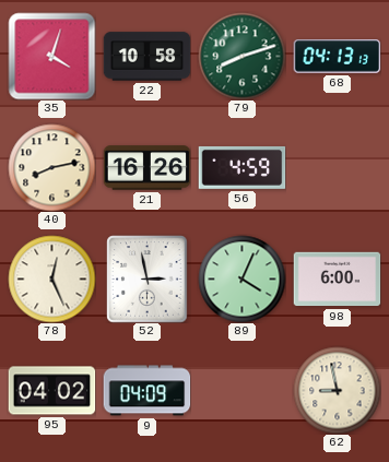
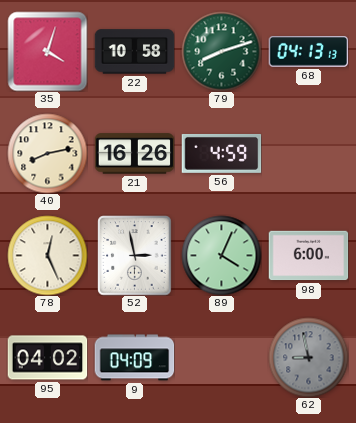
62 dial: cream -> grey
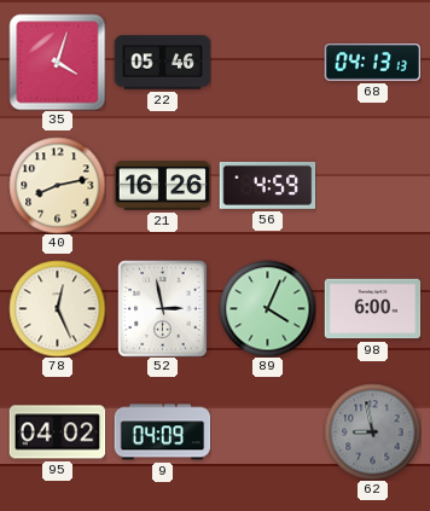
22: 10:58 -> 05:46
79: 8:12 -> none
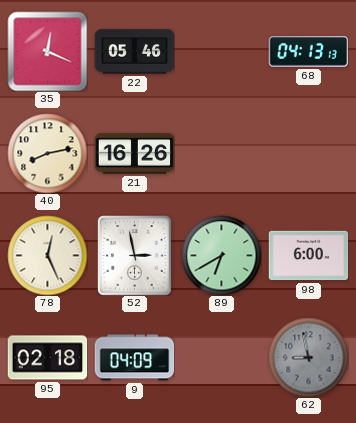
35: 4:03 -> 12:19
56: 4:59 -> none
89: 4:04 -> 6:40
95: 04:02 -> 02:18
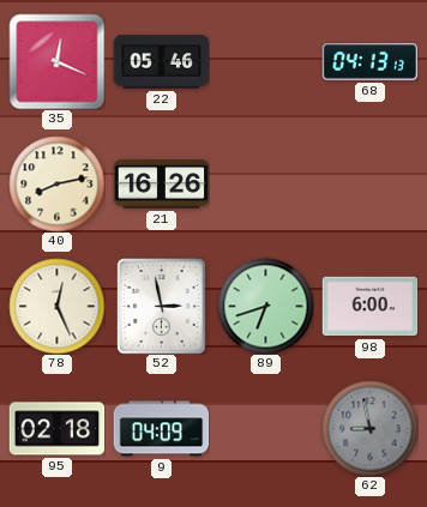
89: 6:40 -> 6:42
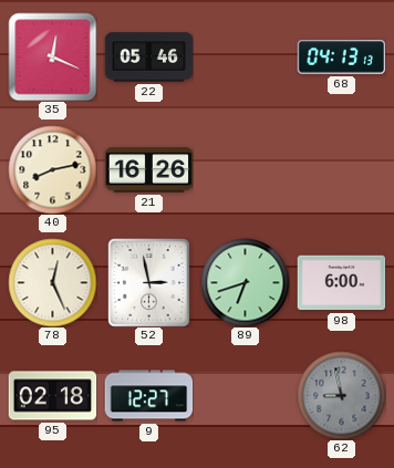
9: 04:09 -> 12:27
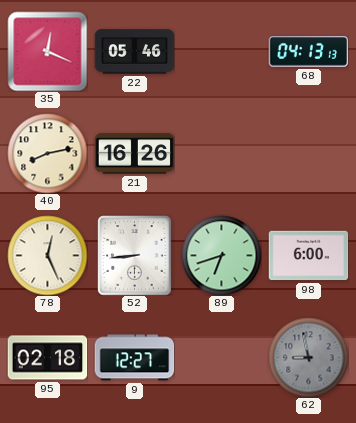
52: 2:58 -> 8:44
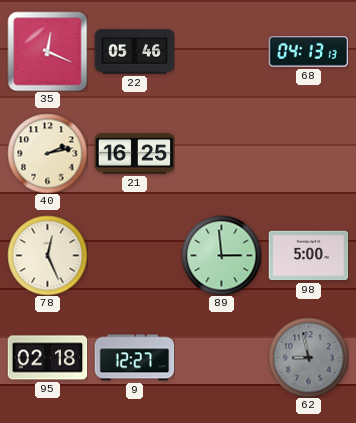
40: 8:13 -> 2:13
21: 16:26 -> 16:25
52: 8:44 -> none
89: 6:42 -> 2:59
98: 6:00 -> 5:00
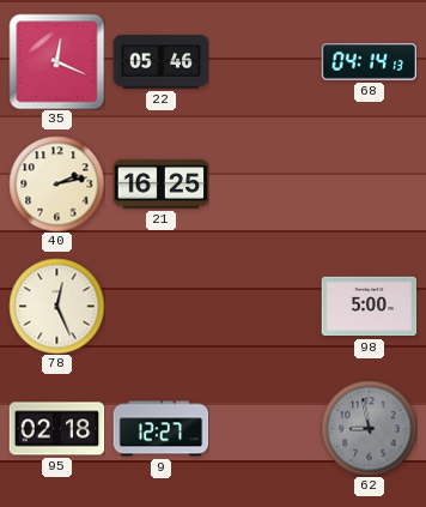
68: 04:13 -> 04:14
89: 2:59 -> none
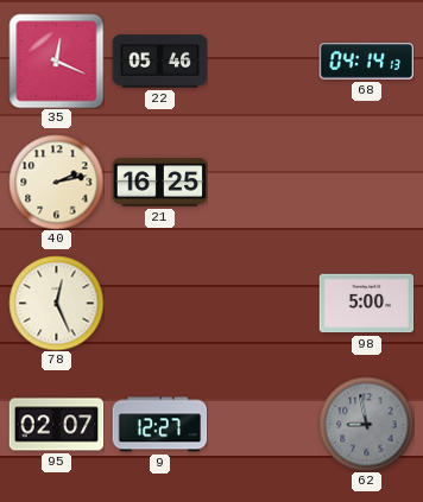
95: 02:18 -> 02:07
